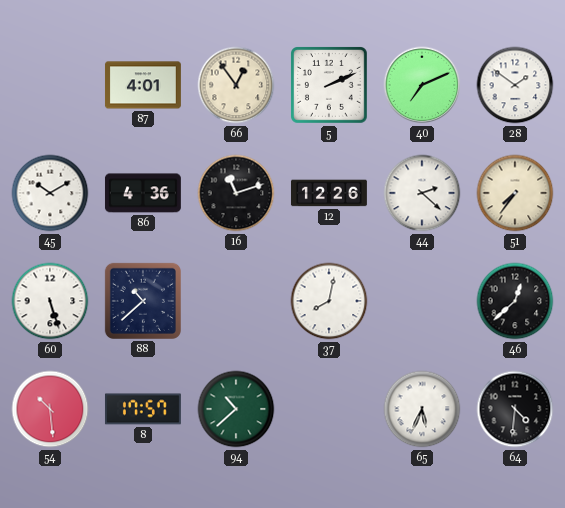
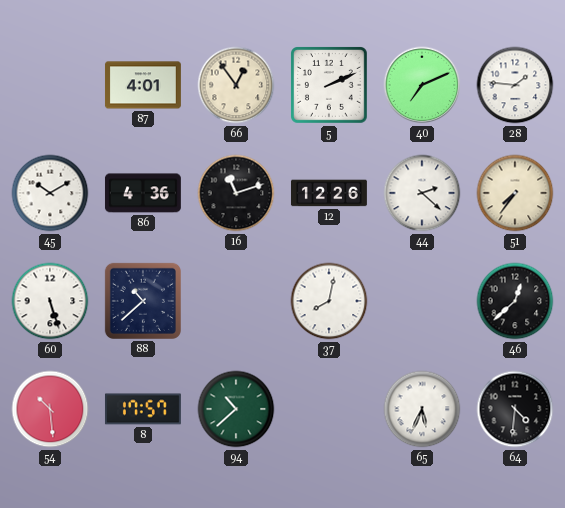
28: 1:51 -> 1:46
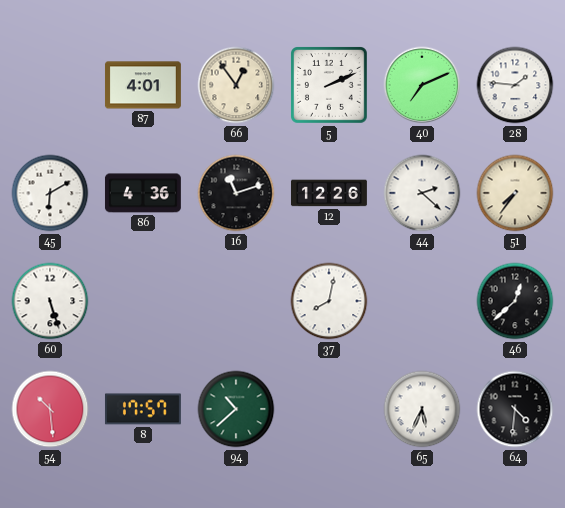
45: 10:10 -> 6:10
88: 10:38 -> none
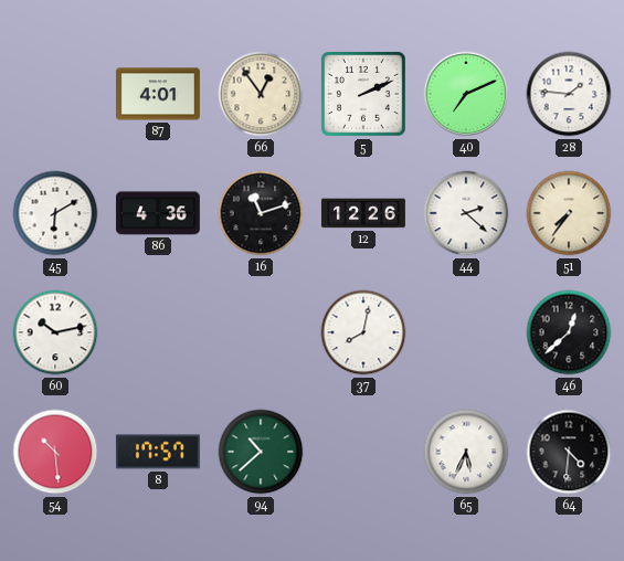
60: 5:27 -> 10:13
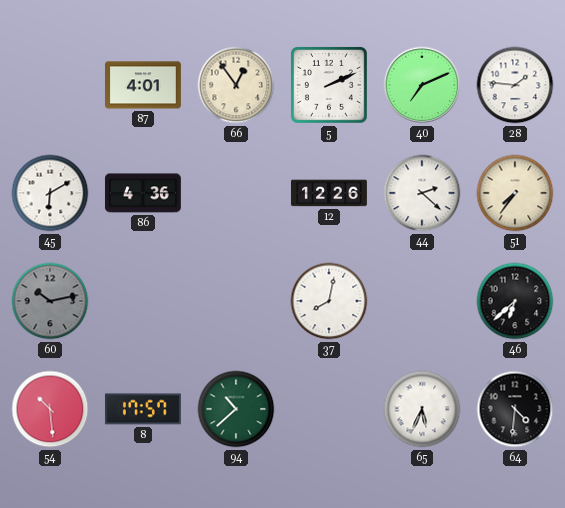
16: 11:12 -> none
60 dial: white -> grey
46: 12:38 -> 6:38
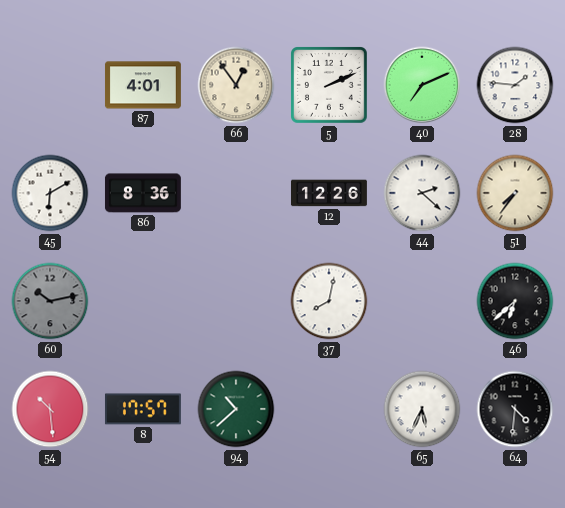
86: 4:36 -> 8:36
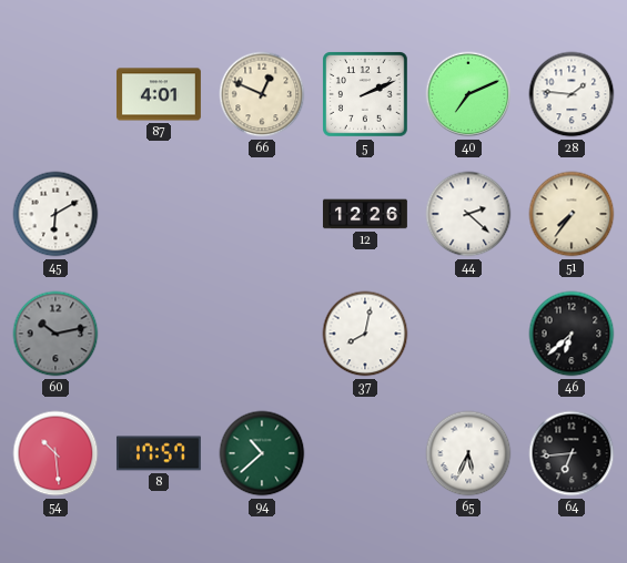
66: 12:54 -> 12:49
86: 8:36 -> none
64: 4:31 -> 6:44
